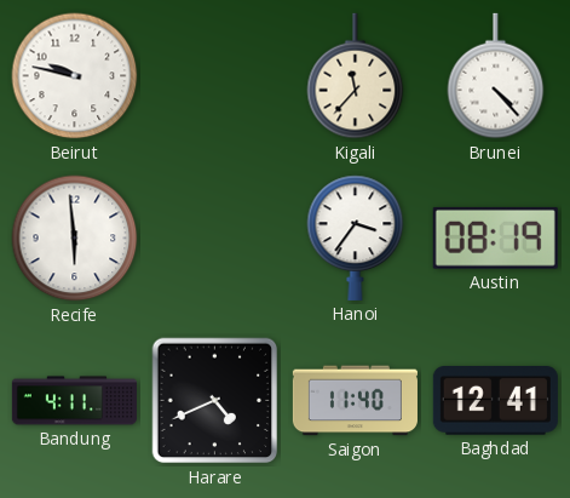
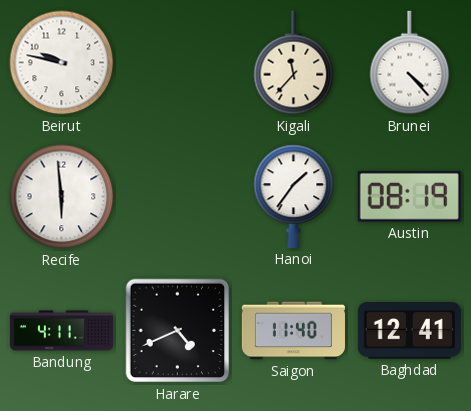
Hanoi: 3:36 -> 1:36
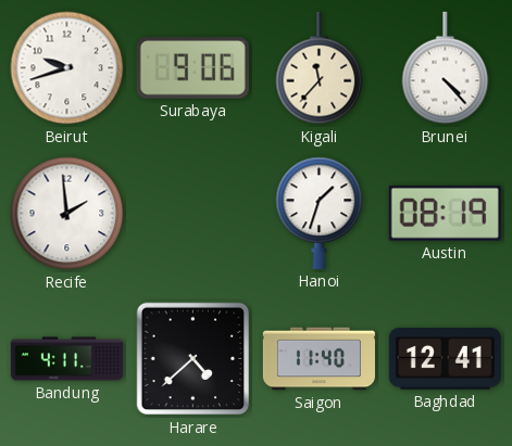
Beirut: 9:47 -> 9:42
Surabaya: none -> 9:06
Recife: 5:59 -> 1:59
Hanoi: 1:36 -> 1:33
Harare: 4:41 -> 4:38
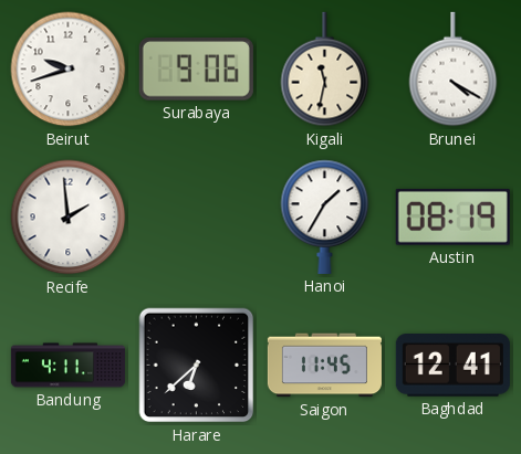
Kigali: 11:37 -> 11:32
Brunei: 4:23 -> 4:20
Hanoi: 1:33 -> 1:35
Harare: 4:38 -> 6:38
Saigon: 11:40 -> 11:45
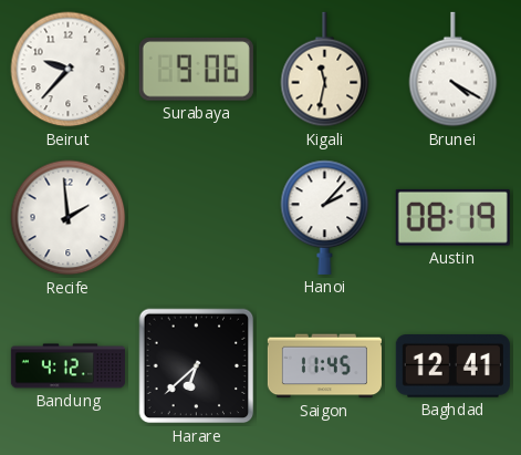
Beirut: 9:42 -> 9:37
Hanoi: 1:35 -> 2:07
Bandung: 4:11 -> 4:12
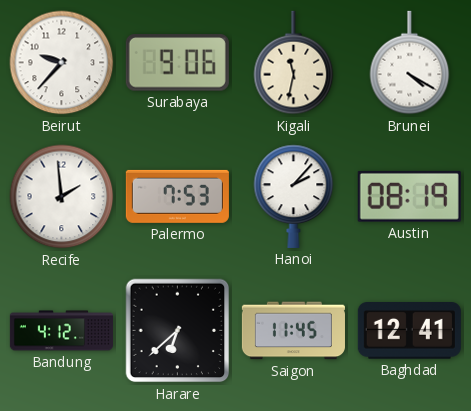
Palermo: none -> 7:53
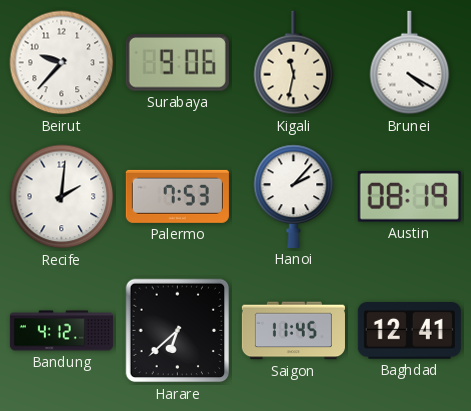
Recife: 1:59 -> 2:01
